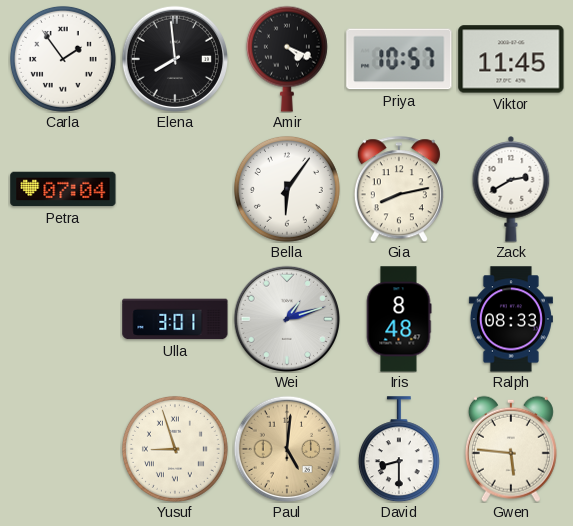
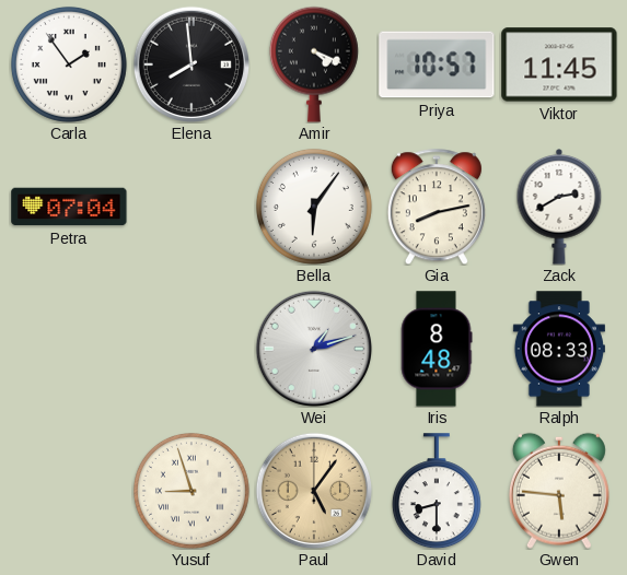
Ulla: 3:01 -> none
Paul: 5:01 -> 5:06
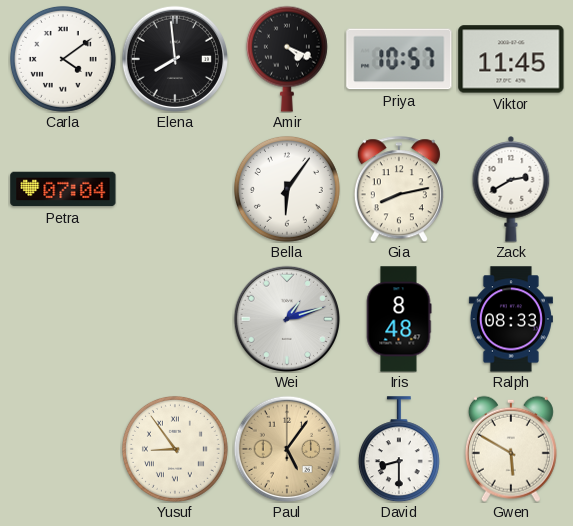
Carla: 1:54 -> 4:09
Yusuf: 8:57 -> 8:54
Gwen: 5:46 -> 5:50
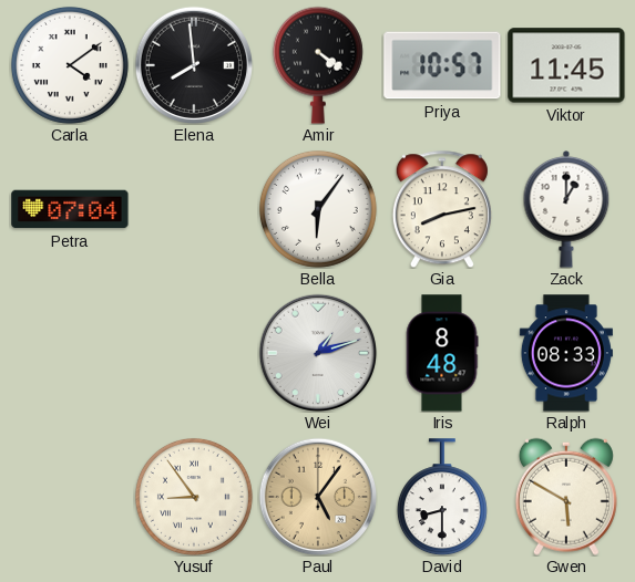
Amir: 4:19 -> 4:21
Zack: 2:40 -> 1:00
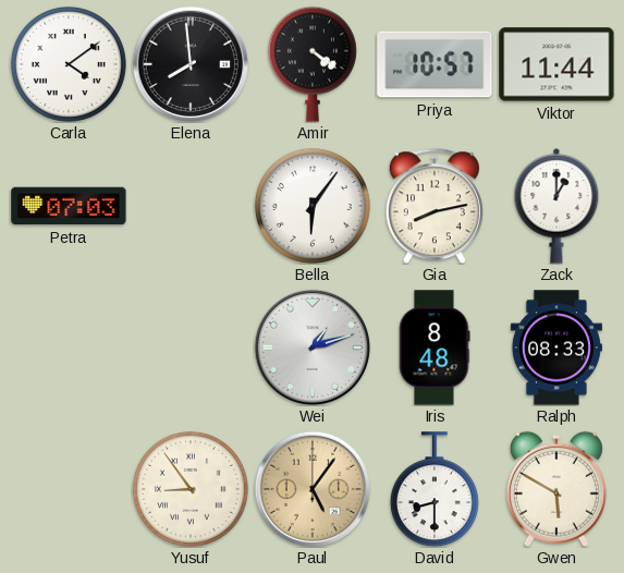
Viktor: 11:45 -> 11:44
Petra: 07:04 -> 07:03
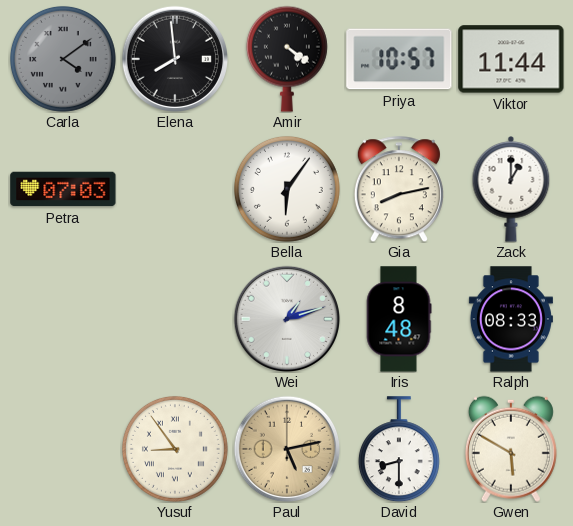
Carla dial: white -> grey
Paul: 5:06 -> 5:13
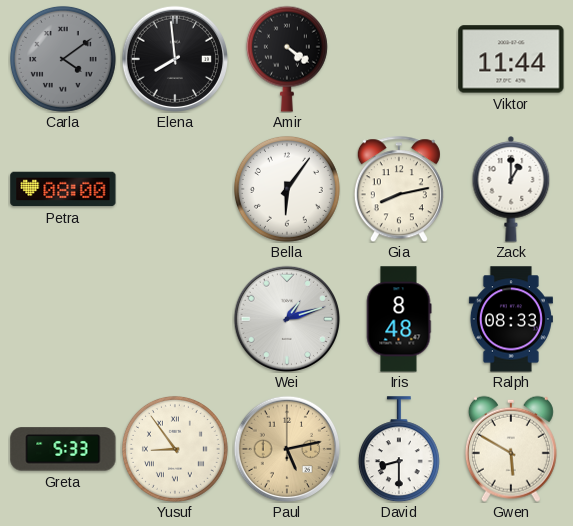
Priya: 10:57 -> none
Petra: 07:03 -> 08:00
Greta: none -> 5:33
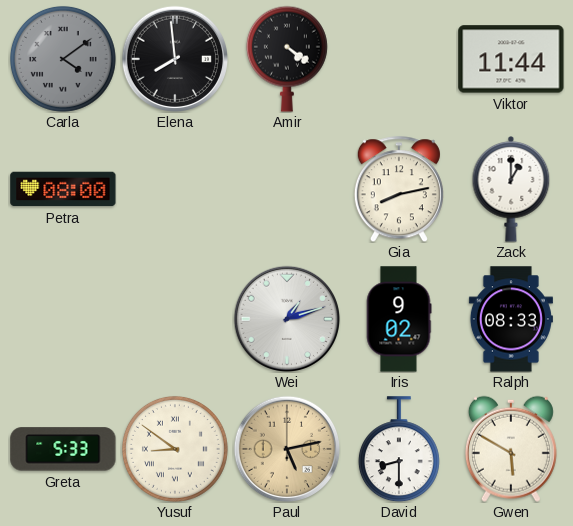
Bella: 6:06 -> none
Iris: 8:48 -> 9:02
Yusuf: 8:54 -> 8:51
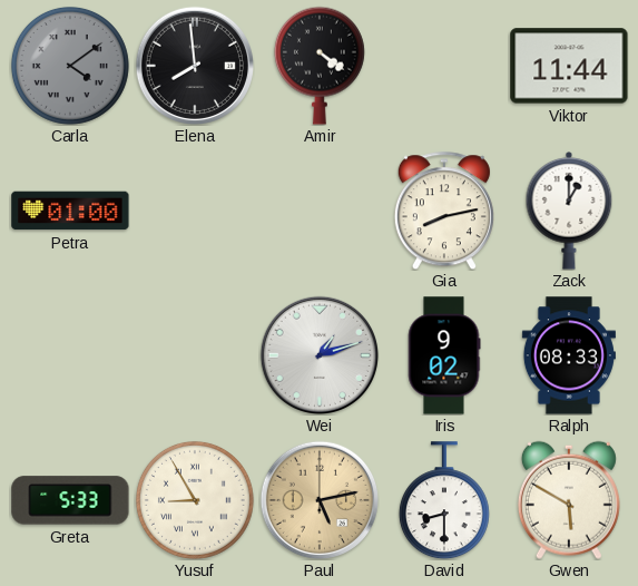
Petra: 08:00 -> 01:00
Yusuf: 8:51 -> 8:55
